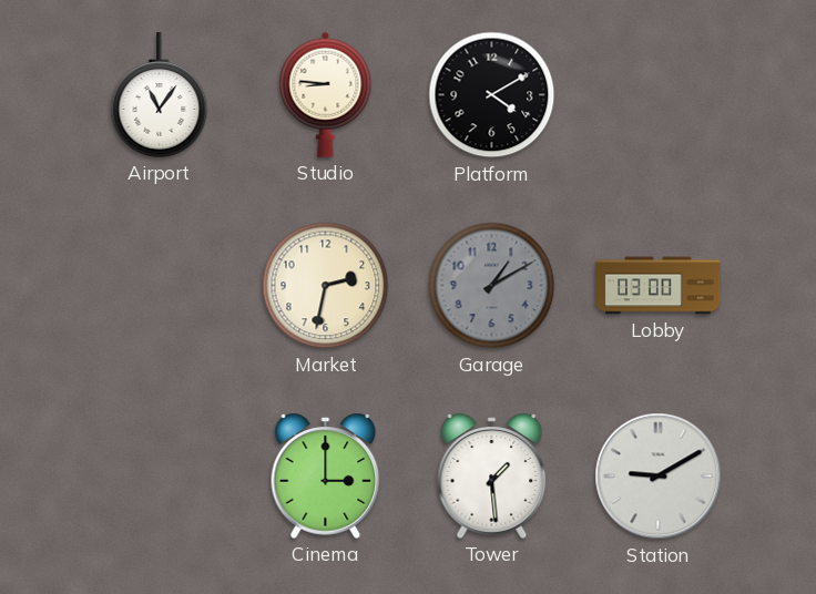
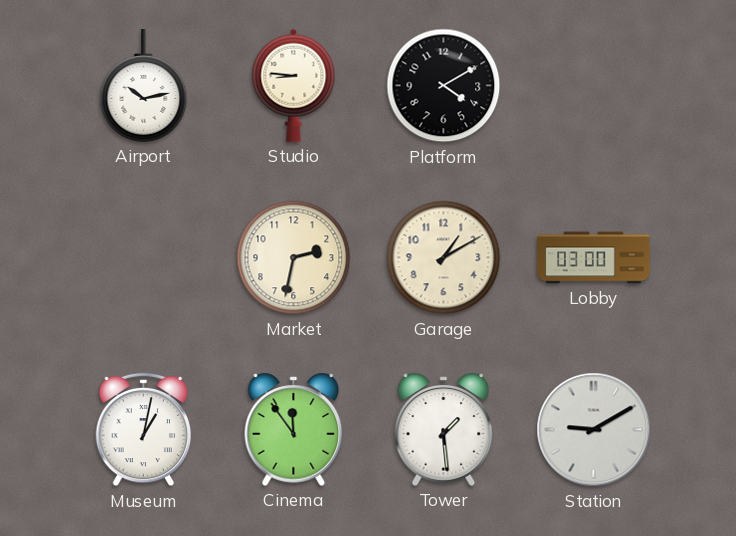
Airport: 11:06 -> 10:13
Garage dial: grey -> cream
Museum: none -> 1:02
Cinema: 3:00 -> 11:54
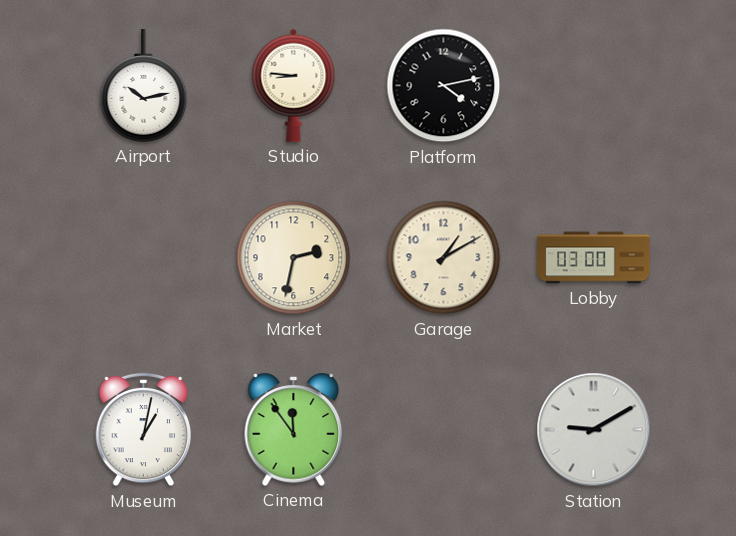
Platform: 4:10 -> 4:13
Tower: 1:29 -> none
